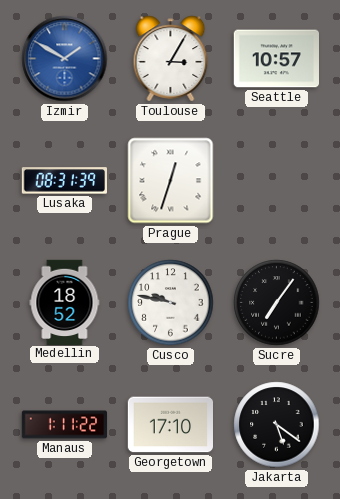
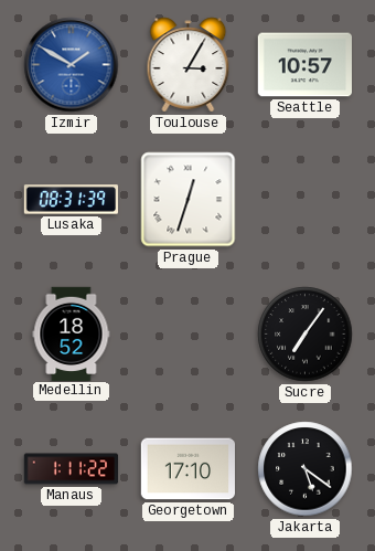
Cusco: 9:47 -> none
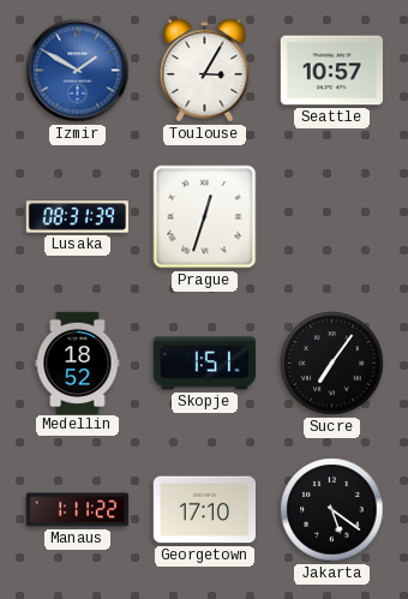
Skopje: none -> 1:51
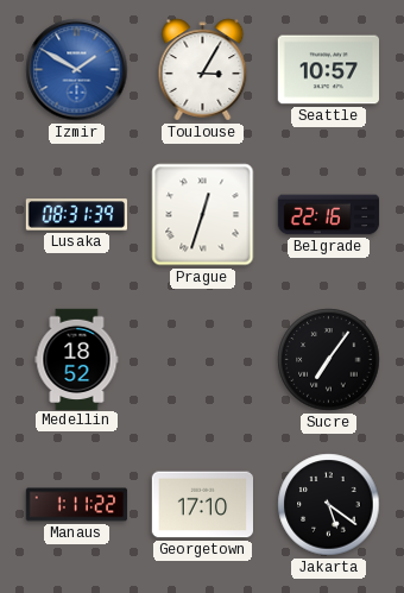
Belgrade: none -> 22:16
Skopje: 1:51 -> none
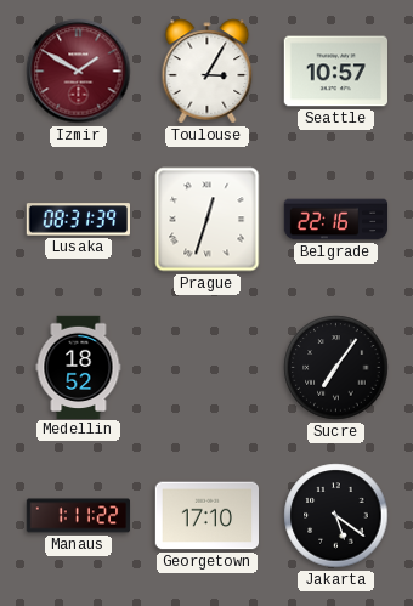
Izmir dial: blue -> burgundy
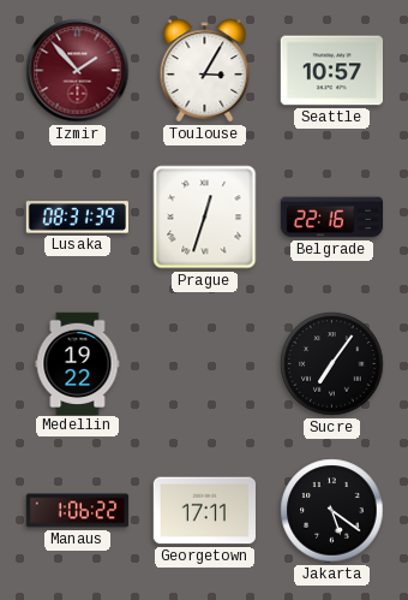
Izmir: 1:50 -> 1:53
Medellin: 18:52 -> 19:22
Manaus: 1:11 -> 1:06
Georgetown: 17:10 -> 17:11
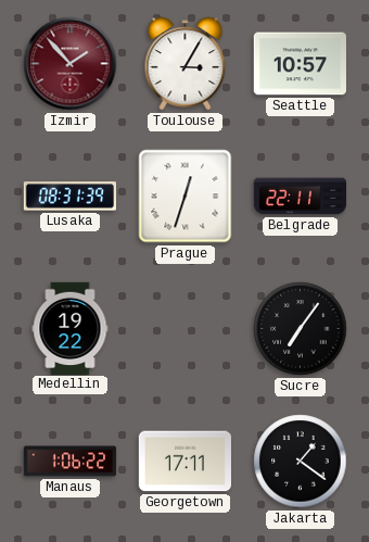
Belgrade: 22:16 -> 22:11
Jakarta: 5:21 -> 1:21
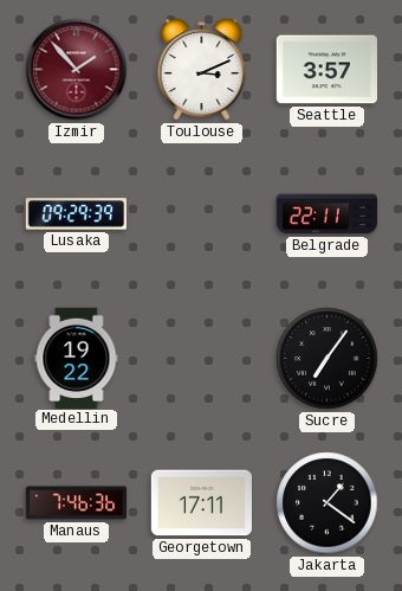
Toulouse: 3:05 -> 3:11
Seattle: 10:57 -> 3:57
Lusaka: 08:31 -> 09:29
Prague: 12:33 -> none
Manaus: 1:06 -> 7:46
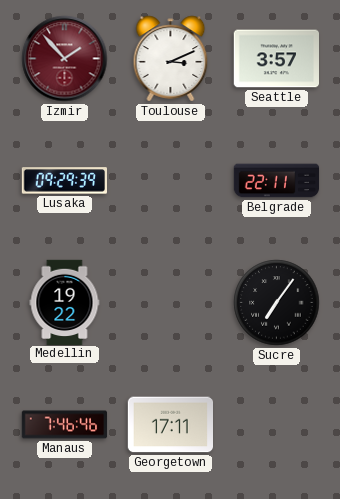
Manaus: 7:46:36 -> 7:46:46
Jakarta: 1:21 -> none
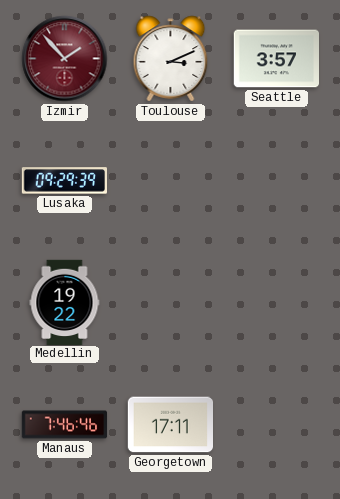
Belgrade: 22:11 -> none
Sucre: 7:06 -> none
